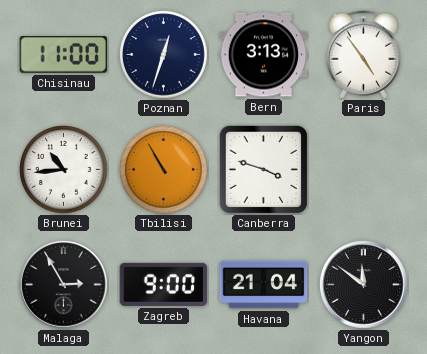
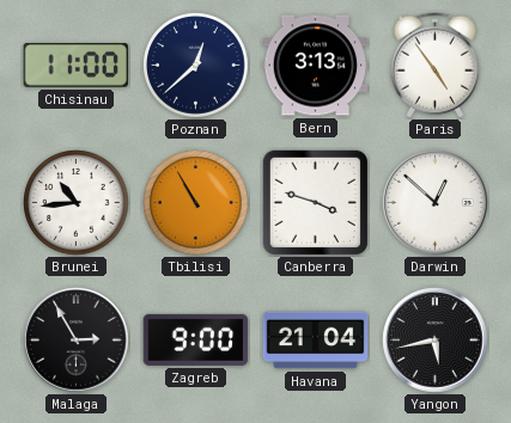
Poznan: 12:33 -> 12:38
Darwin: none -> 12:52
Yangon: 11:51 -> 5:43
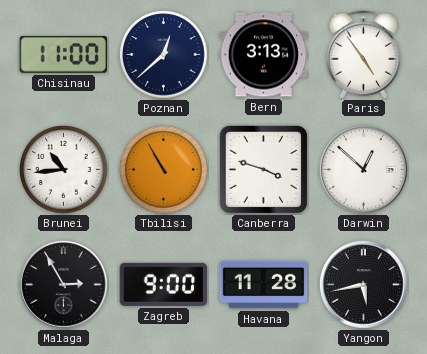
Havana: 21:04 -> 11:28
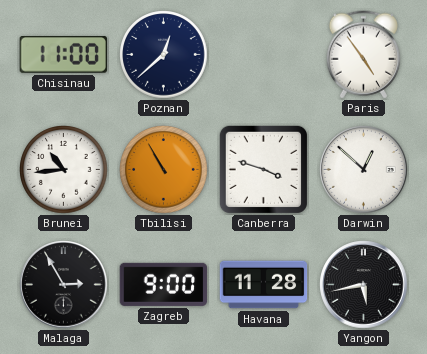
Bern: 3:13 -> none
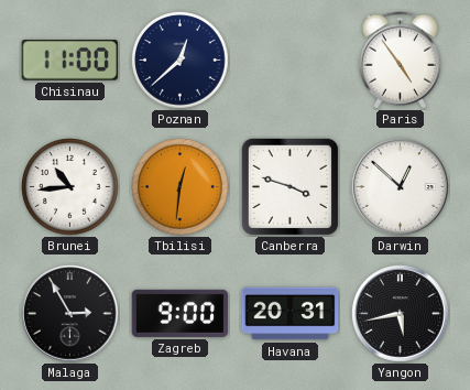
Tbilisi: 10:55 -> 12:31
Havana: 11:28 -> 20:31
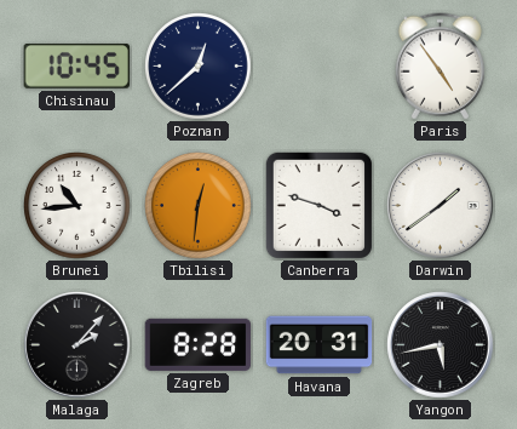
Chisinau: 11:00 -> 10:45
Darwin: 12:52 -> 1:39
Malaga: 2:55 -> 2:07
Zagreb: 9:00 -> 8:28
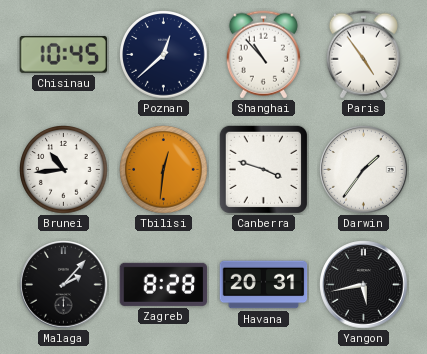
Shanghai: none -> 10:53
Darwin: 1:39 -> 1:36
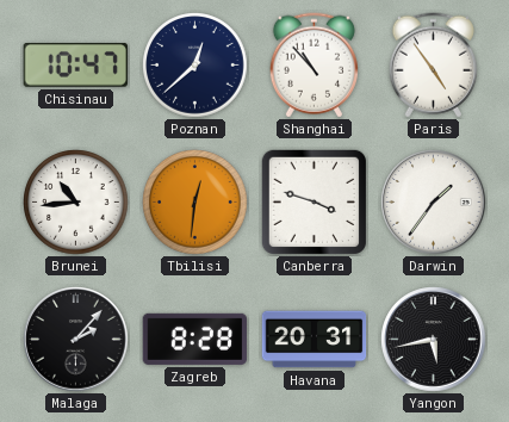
Chisinau: 10:45 -> 10:47
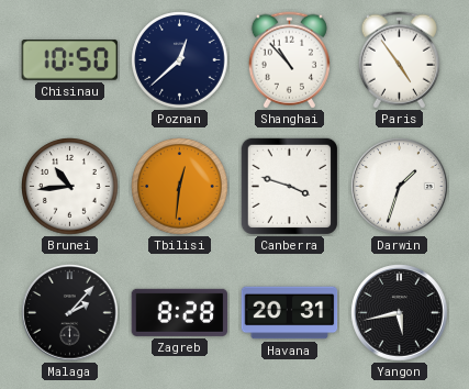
Chisinau: 10:47 -> 10:50
Darwin: 1:36 -> 1:33
